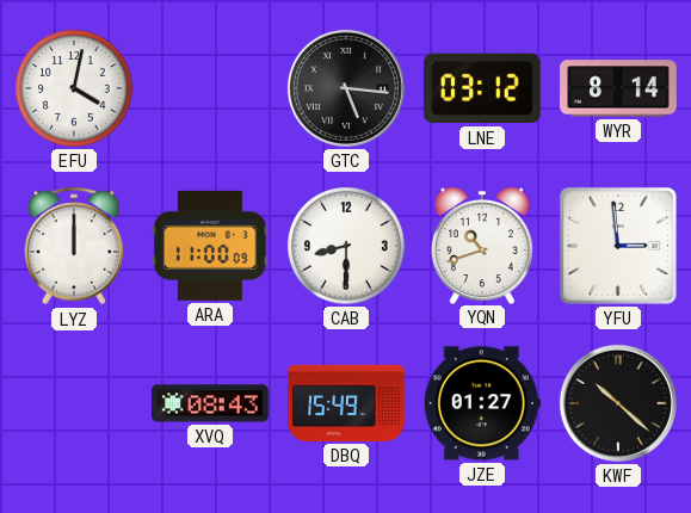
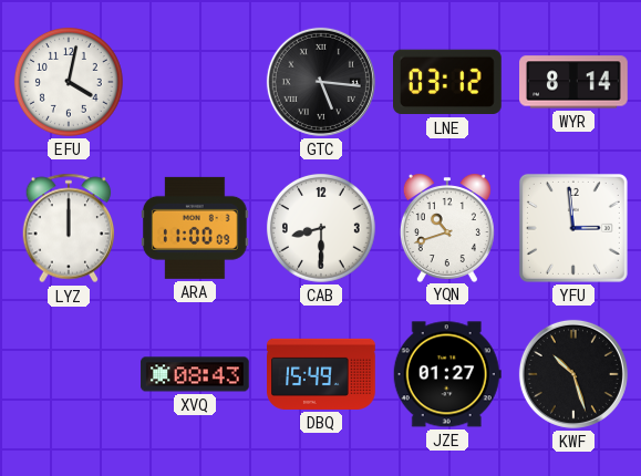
KWF: 10:22 -> 10:27
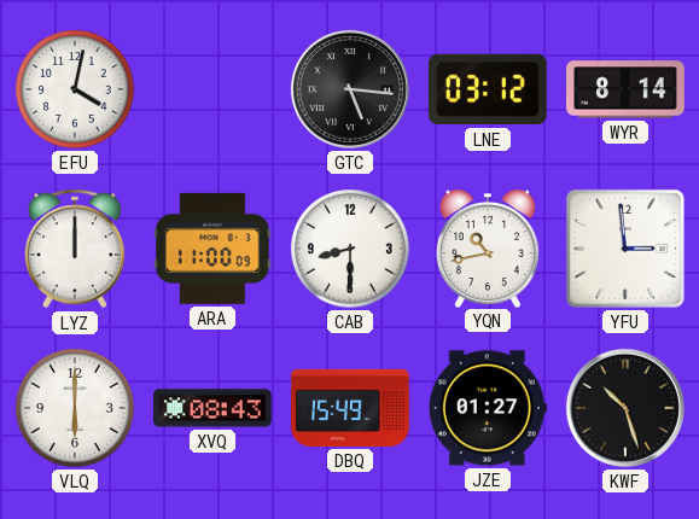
YQN: 10:42 -> 10:43
VLQ: none -> 6:00
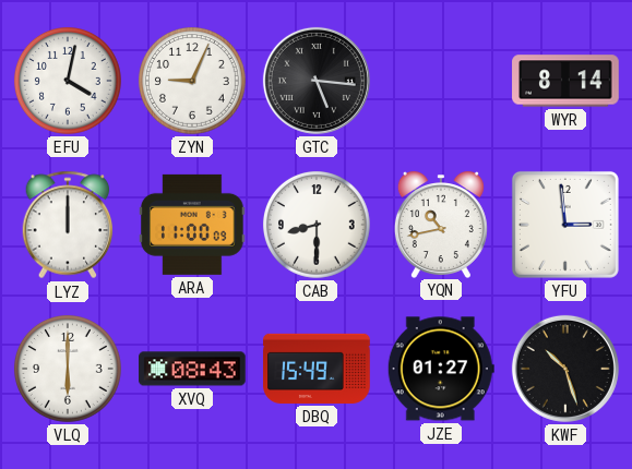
ZYN: none -> 9:04
LNE: 03:12 -> none
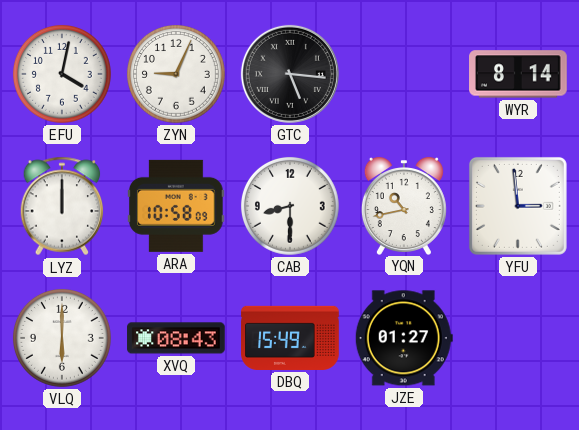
ARA: 11:00 -> 10:58
KWF: 10:27 -> none
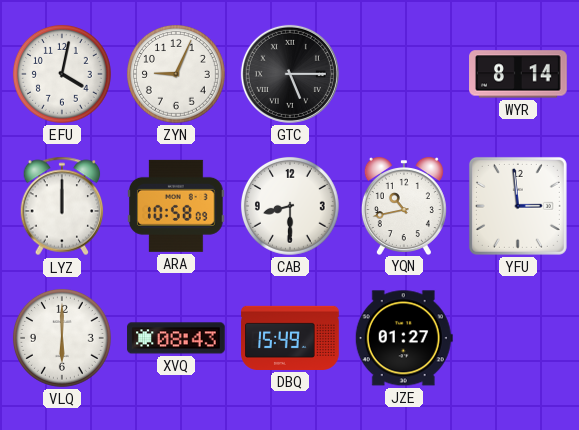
GTC: 5:16 -> 5:15
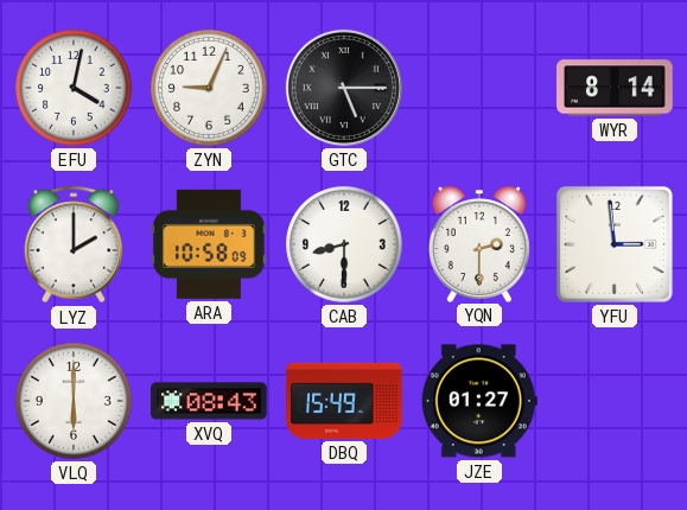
LYZ: 12:00 -> 2:00
YQN: 10:43 -> 2:30
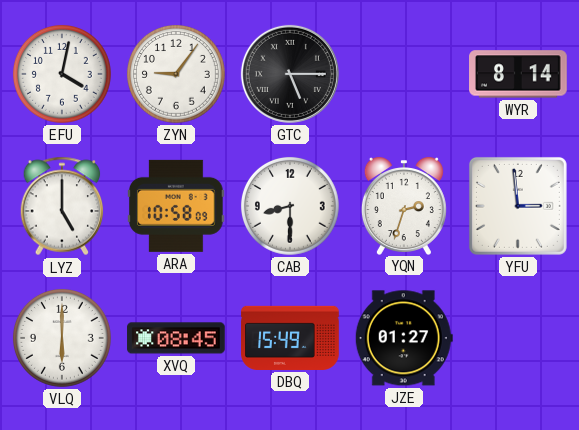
ZYN: 9:04 -> 9:06
LYZ: 2:00 -> 5:00
YQN: 2:30 -> 2:33
XVQ: 08:43 -> 08:45
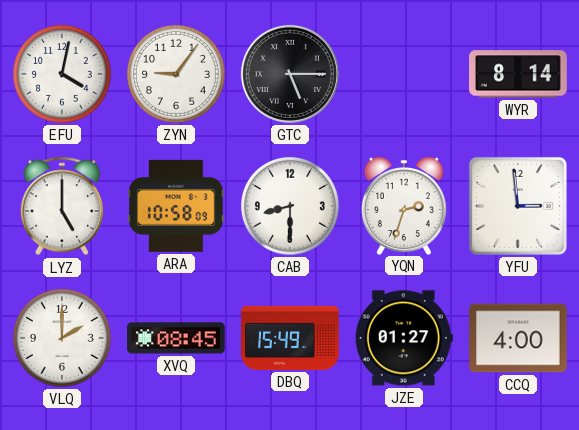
VLQ: 6:00 -> 2:00
CCQ: none -> 4:00
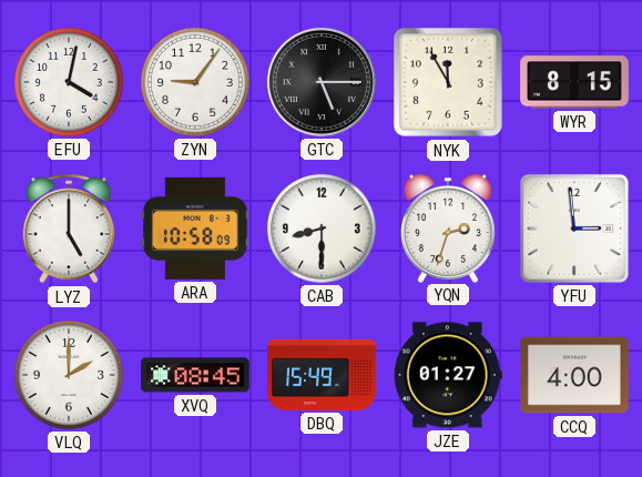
NYK: none -> 11:55
WYR: 8:14 -> 8:15
